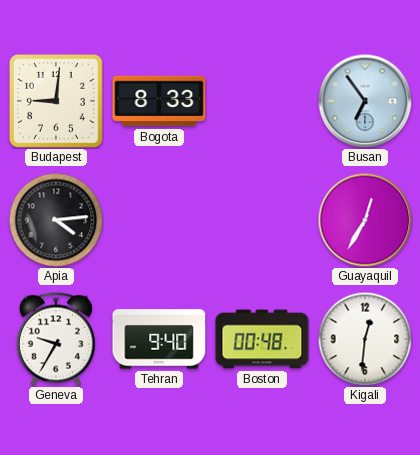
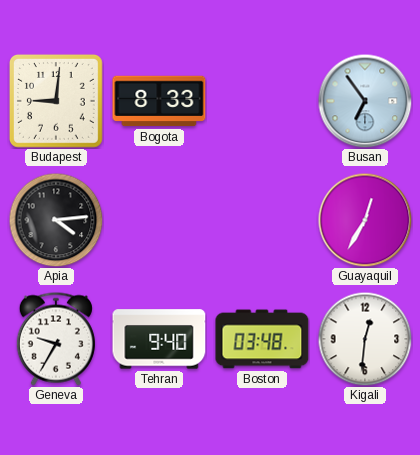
Boston: 00:48 -> 03:48
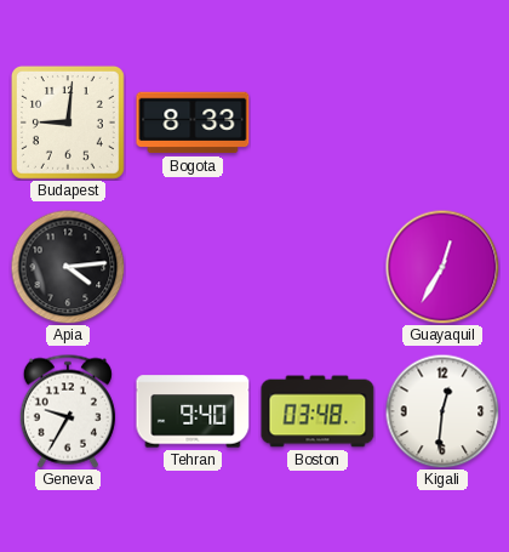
Busan: 6:54 -> none
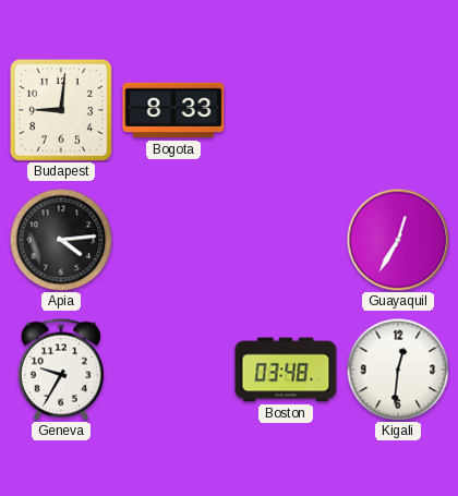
Tehran: 9:40 -> none
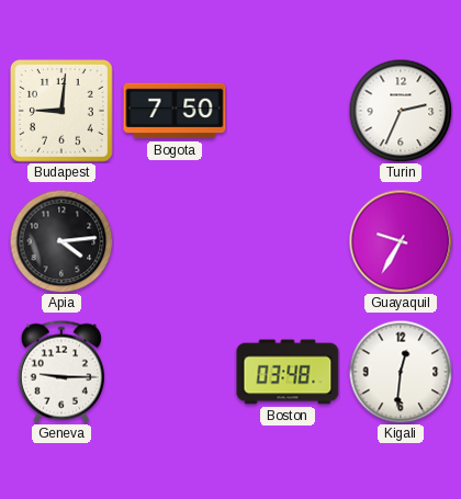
Bogota: 8:33 -> 7:50
Turin: none -> 2:34
Guayaquil: 12:35 -> 9:35
Geneva: 9:35 -> 9:15
